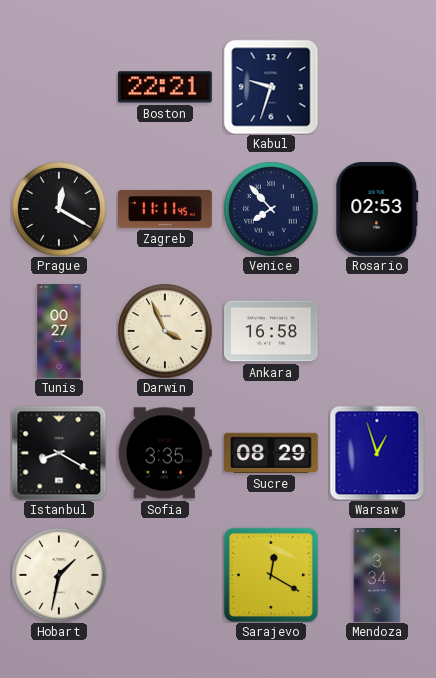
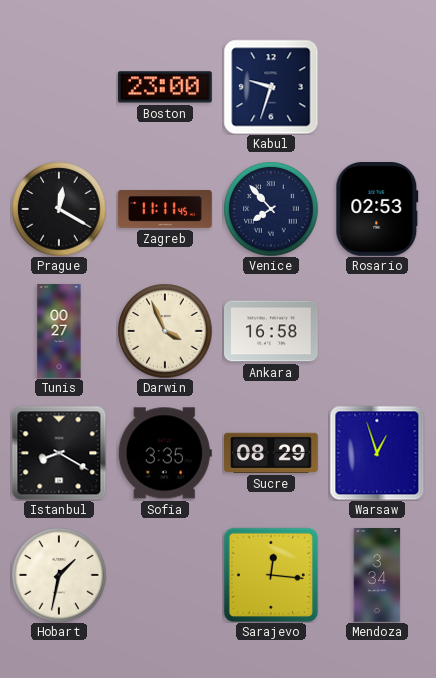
Boston: 22:21 -> 23:00
Sarajevo: 12:20 -> 12:16
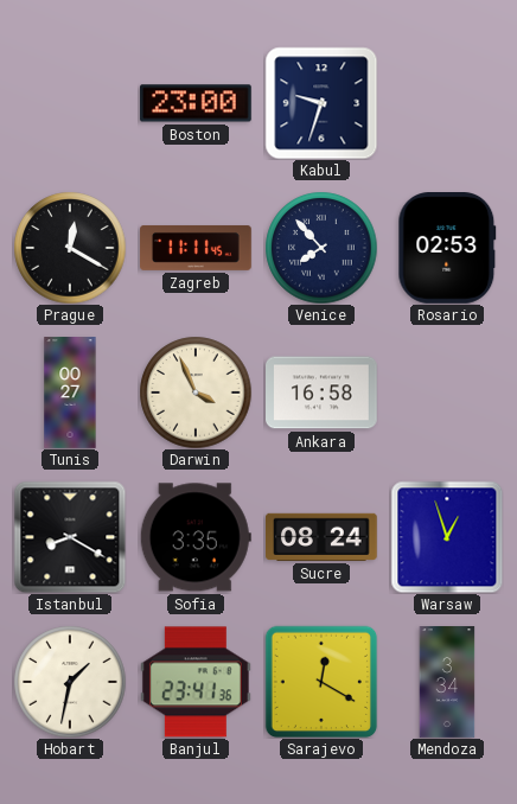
Sucre: 08:29 -> 08:24
Banjul: none -> 23:41
Sarajevo: 12:16 -> 12:20
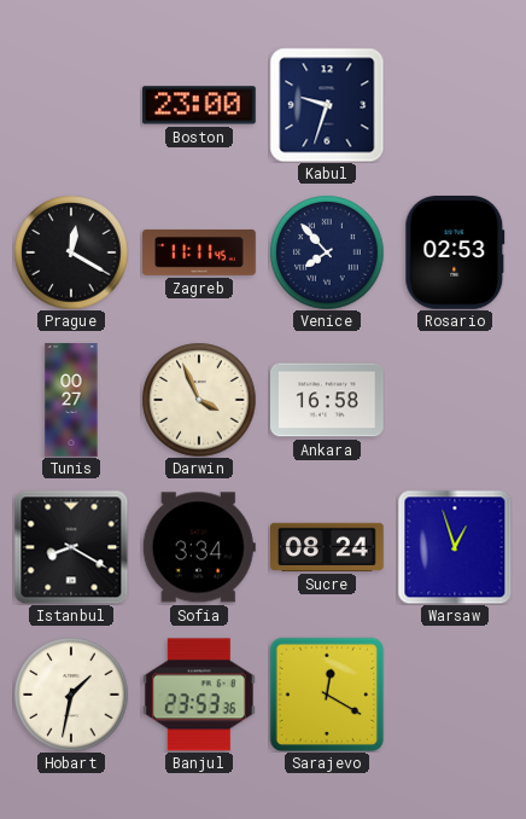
Sofia: 3:35 -> 3:34
Banjul: 23:41 -> 23:53
Mendoza: 3:34 -> none
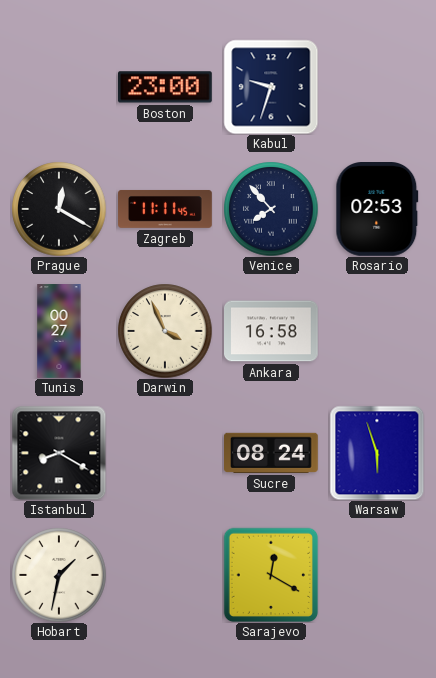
Sofia: 3:34 -> none
Warsaw: 12:57 -> 5:57
Banjul: 23:53 -> none
